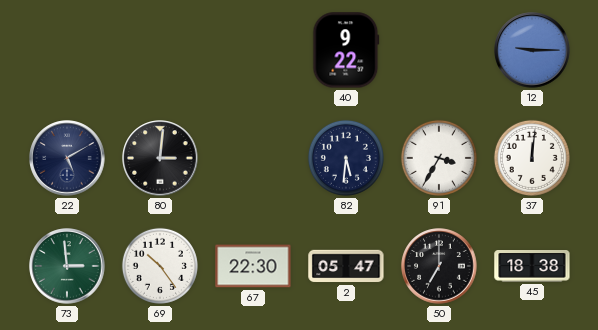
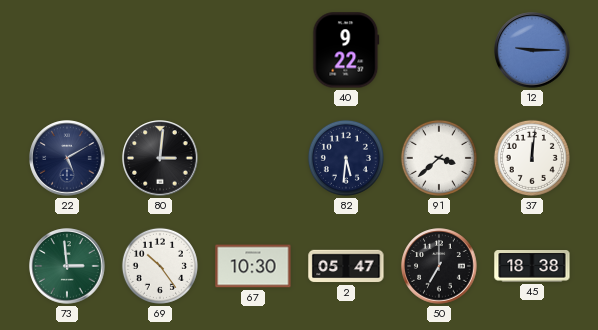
91: 3:35 -> 3:38
67: 22:30 -> 10:30
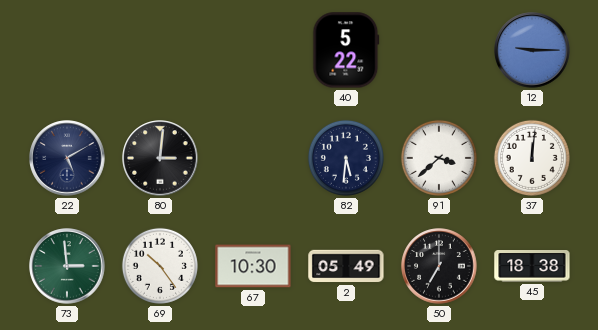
40: 9:22 -> 5:22
2: 05:47 -> 05:49
